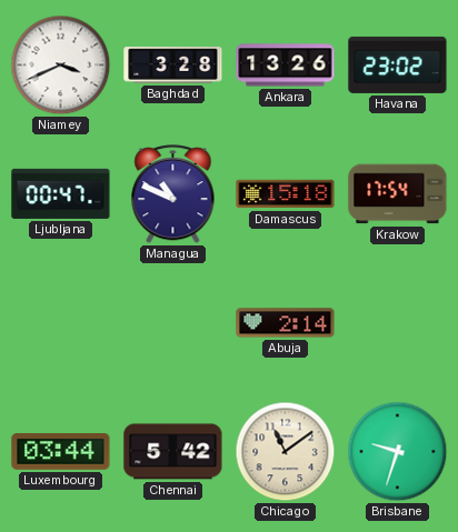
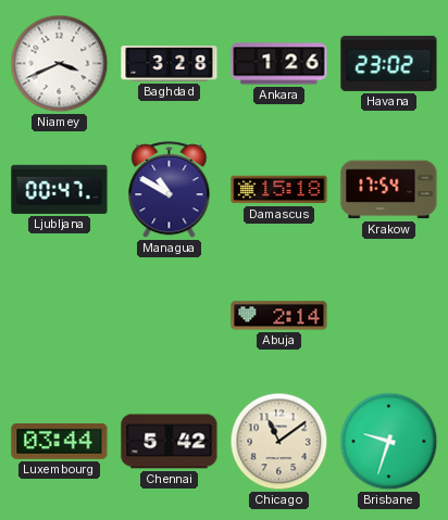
Ankara: 13:26 -> 1:26
Managua: 10:49 -> 10:50
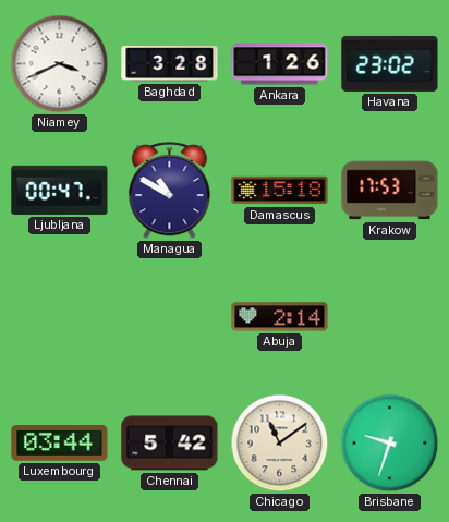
Krakow: 17:54 -> 17:53
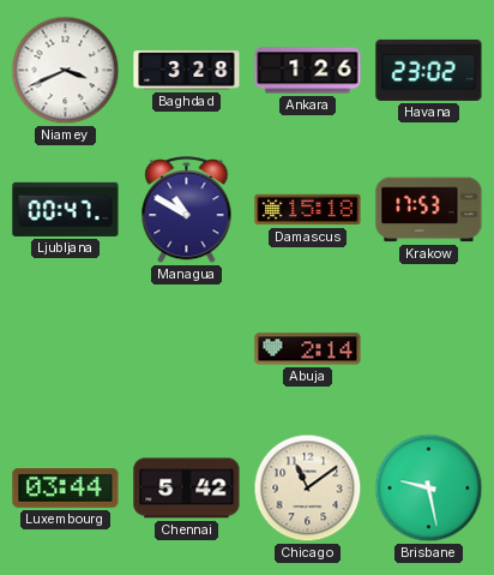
Brisbane: 9:33 -> 9:28
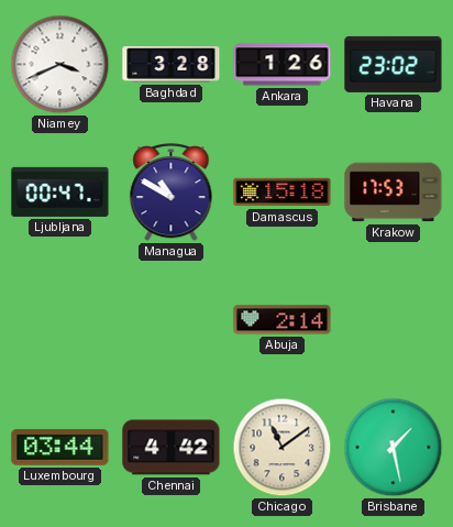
Chennai: 5:42 -> 4:42
Brisbane: 9:28 -> 1:28
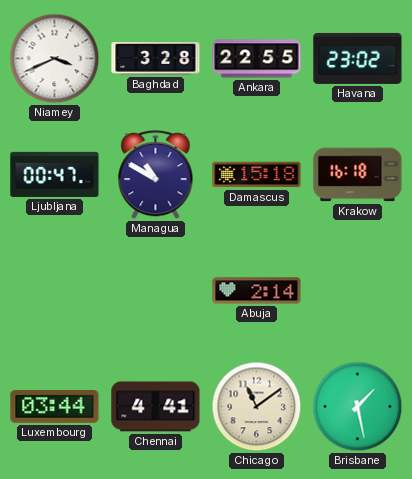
Ankara: 1:26 -> 22:55
Krakow: 17:53 -> 16:18
Chennai: 4:42 -> 4:41
